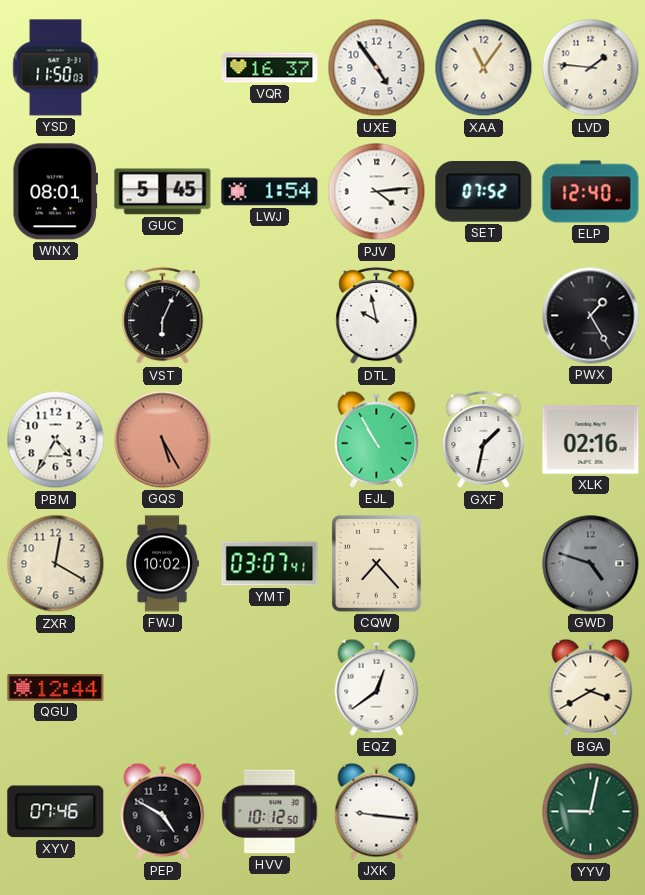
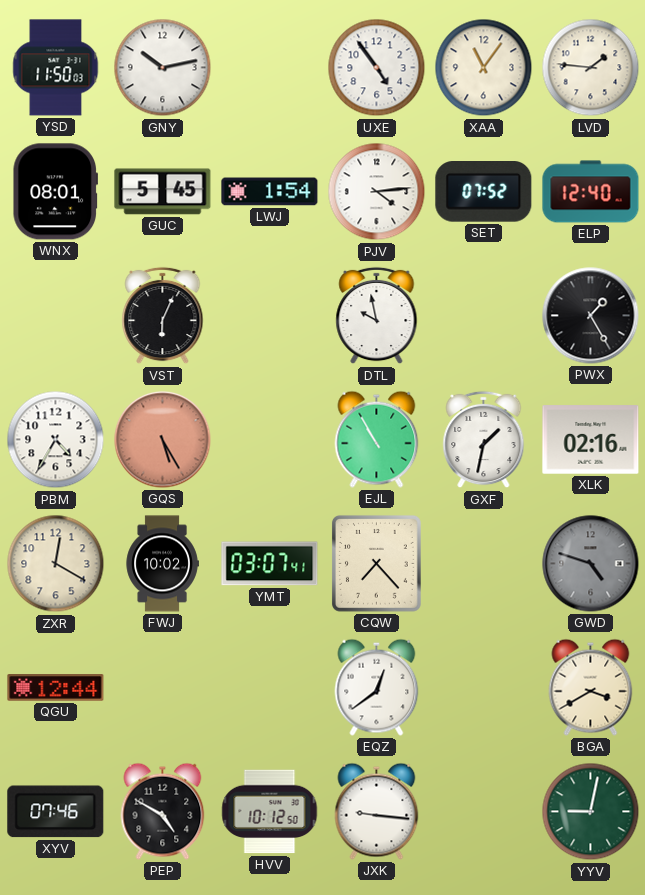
GNY: none -> 10:13
VQR: 16:37 -> none
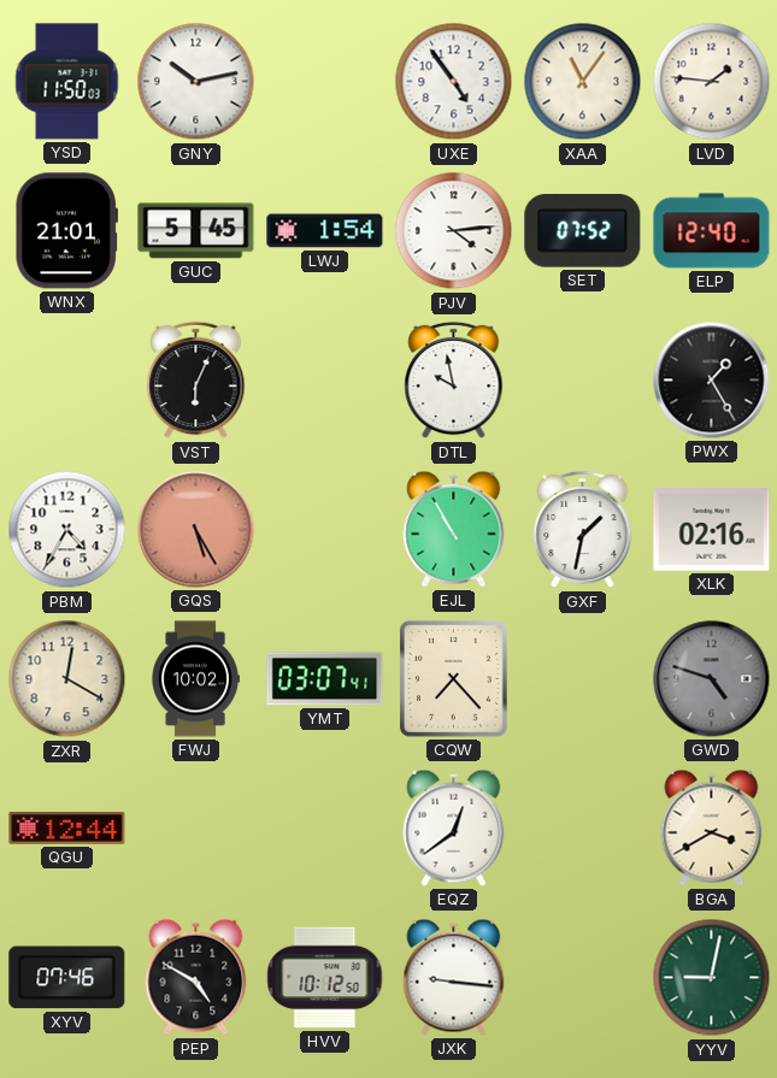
WNX: 08:01 -> 21:01
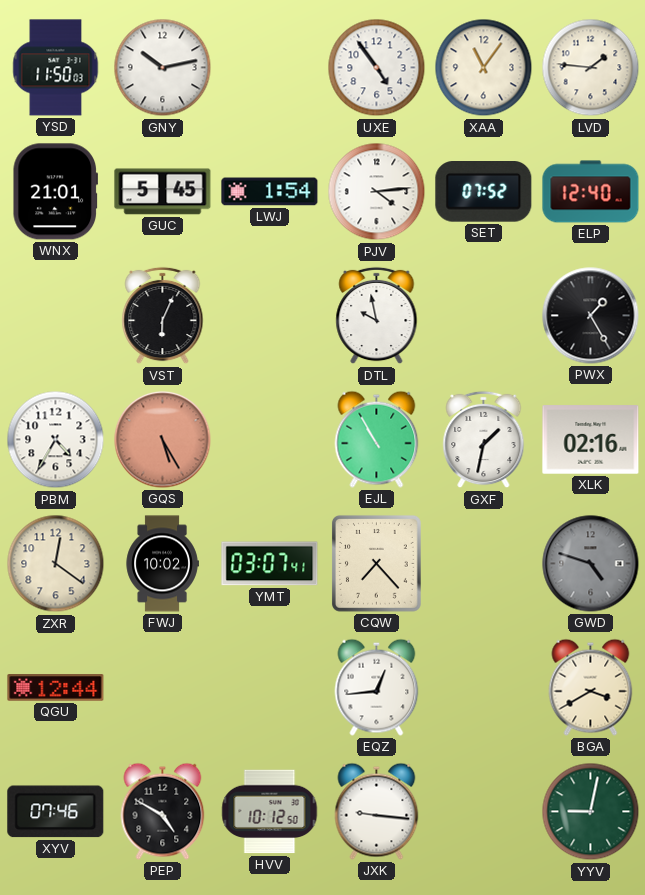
ZXR: 12:20 -> 12:21
EQZ: 12:39 -> 12:44
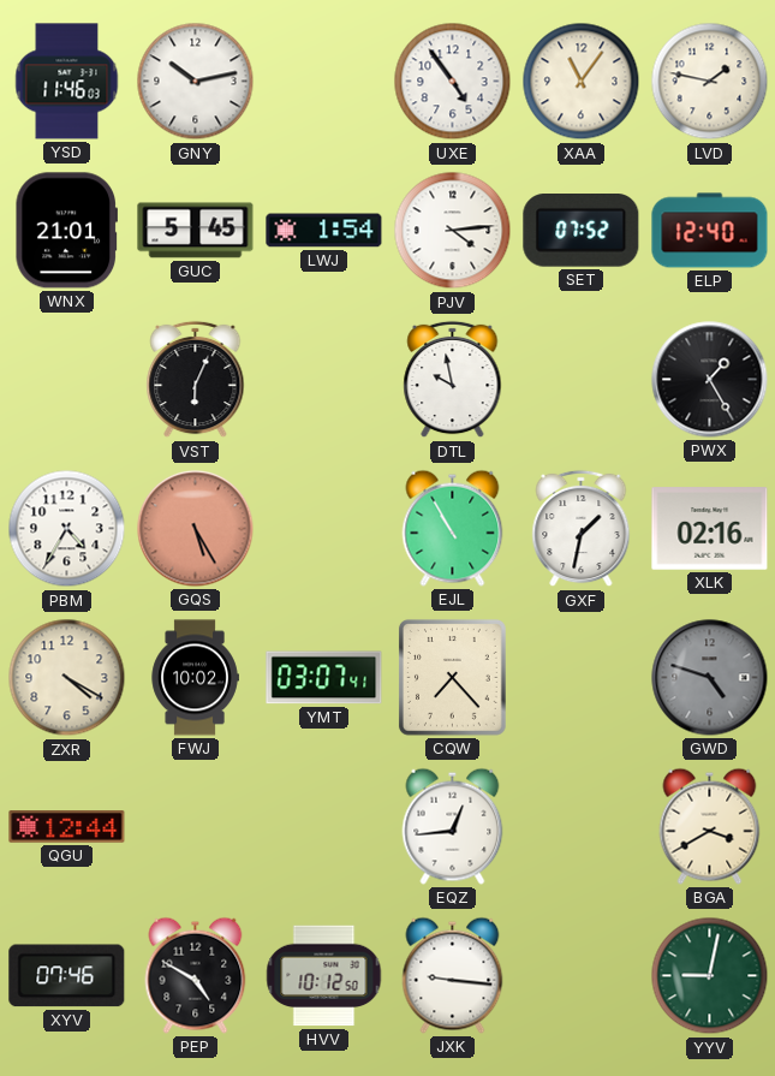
YSD: 11:50 -> 11:46
LVD: 1:46 -> 1:47
ZXR: 12:21 -> 4:20
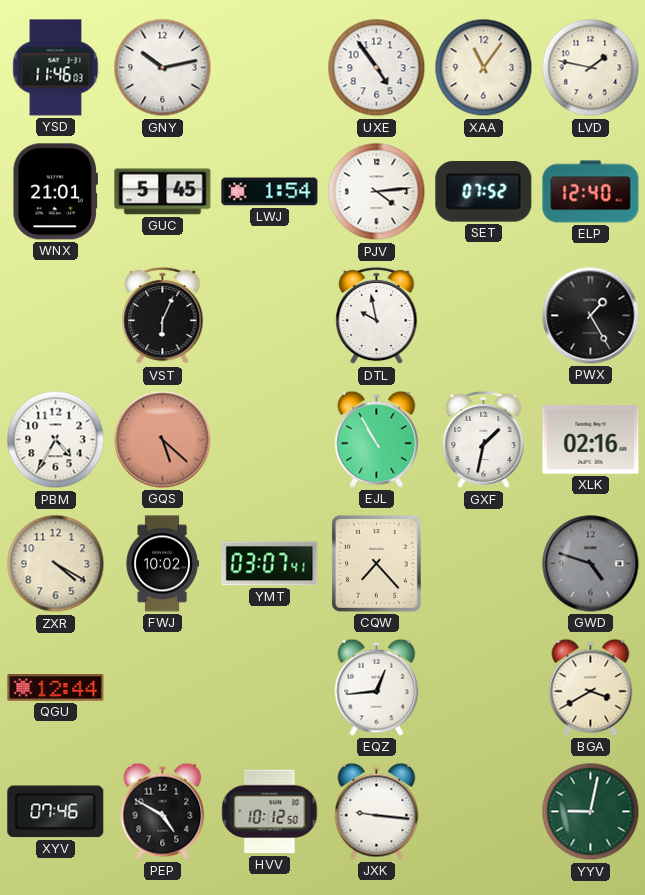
GQS: 5:25 -> 5:22
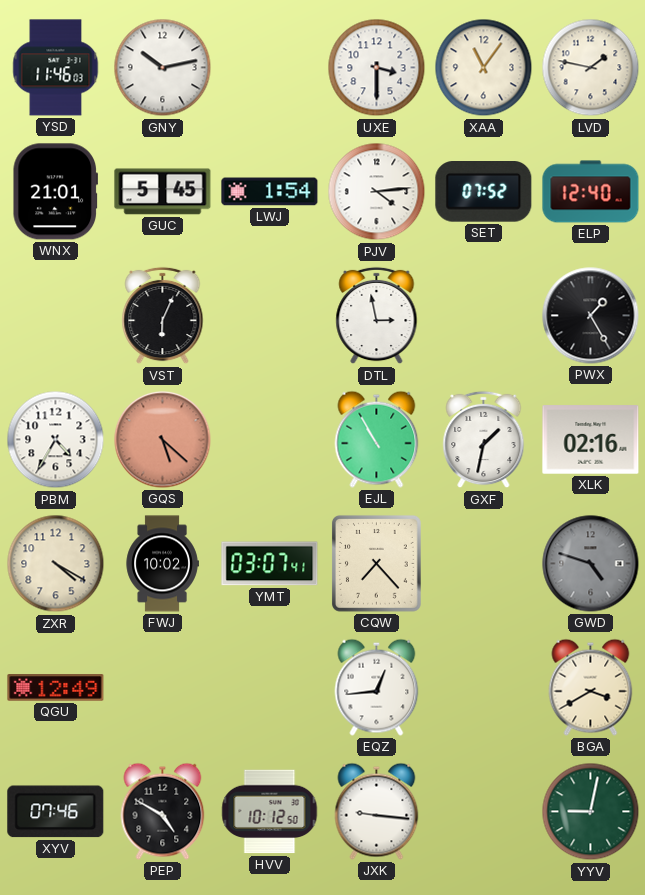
UXE: 4:54 -> 3:30
DTL: 9:58 -> 2:58
QGU: 12:44 -> 12:49
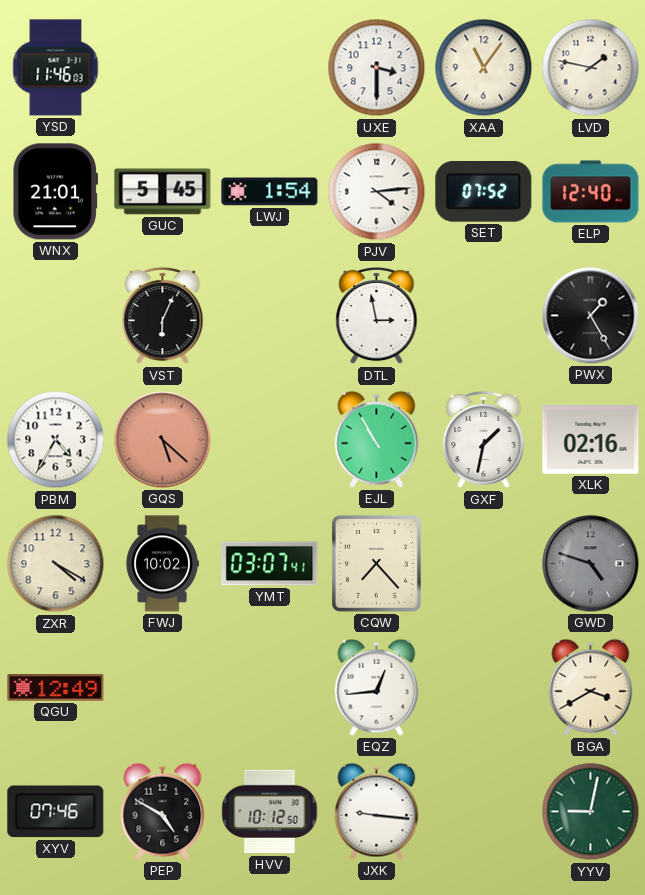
GNY: 10:13 -> none
